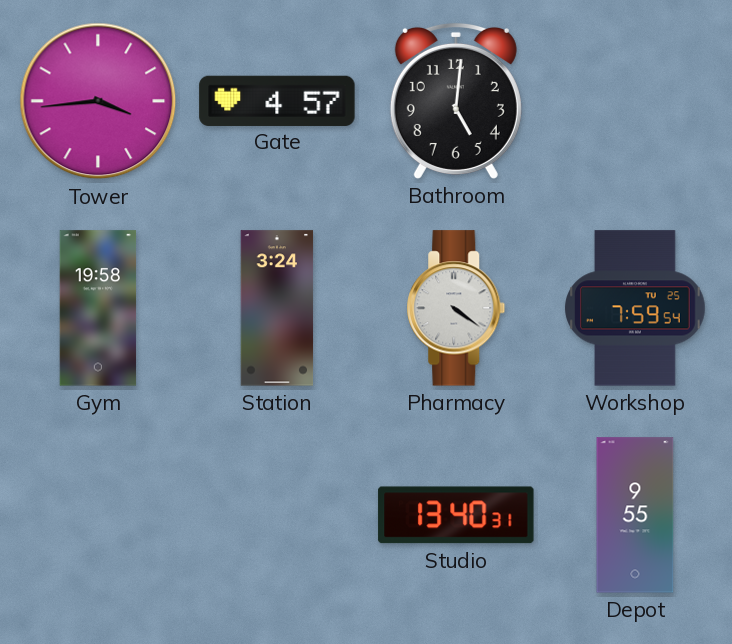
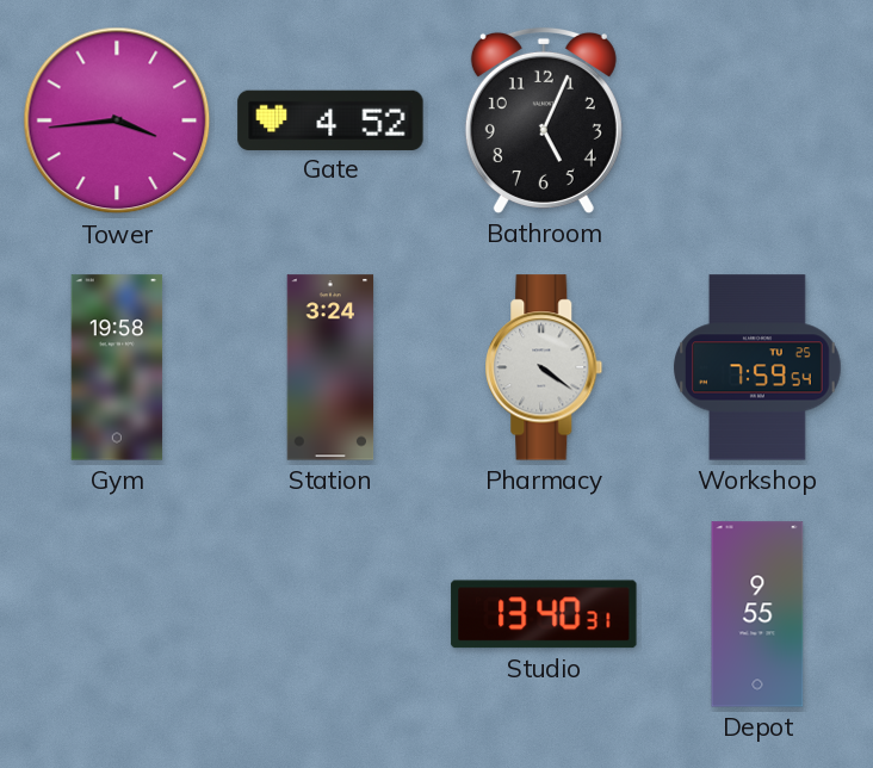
Gate: 4:57 -> 4:52
Bathroom: 5:01 -> 5:04
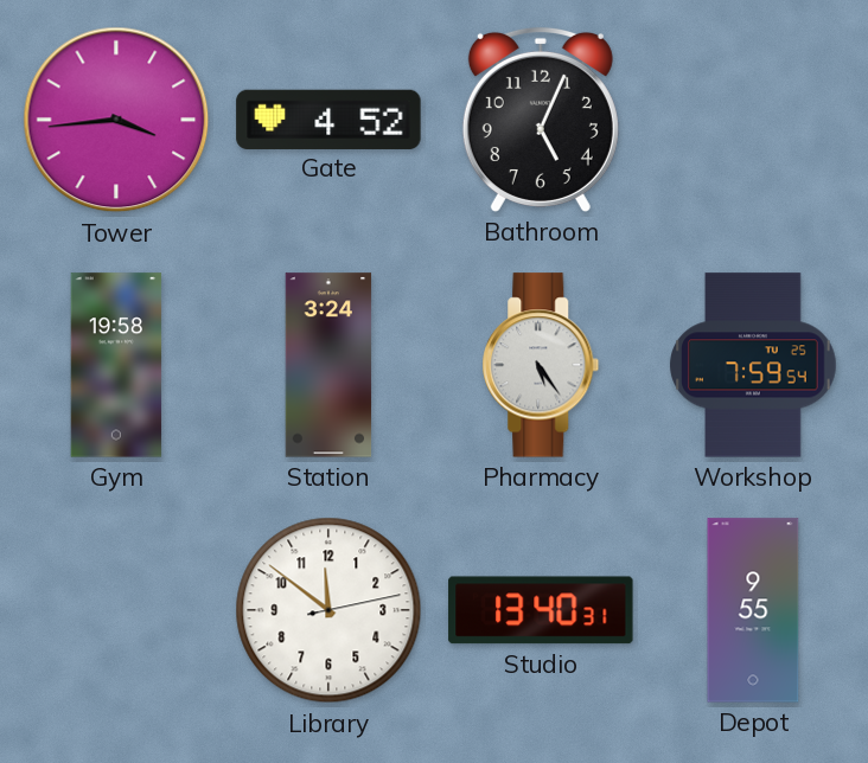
Pharmacy: 4:21 -> 5:24
Library: none -> 11:51
